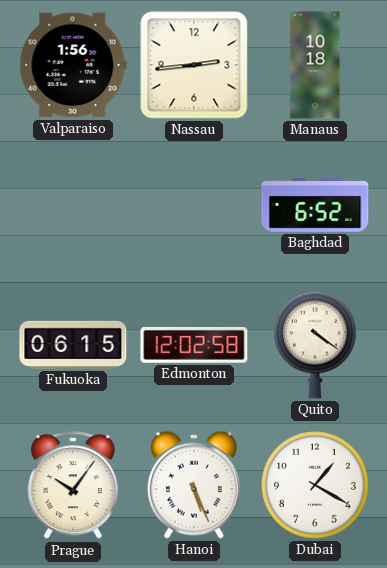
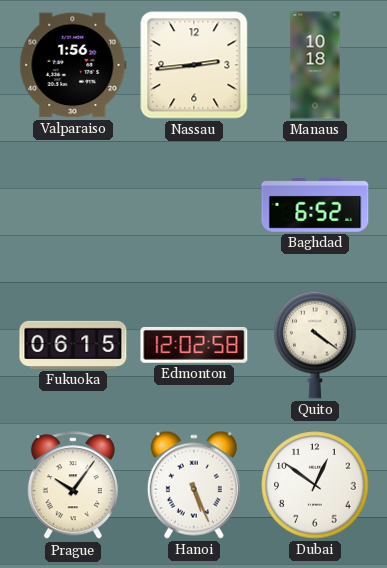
Dubai: 1:20 -> 12:51
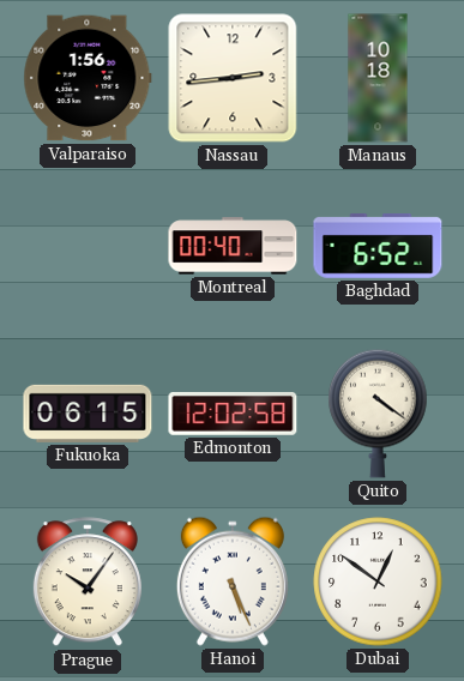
Montreal: none -> 00:40
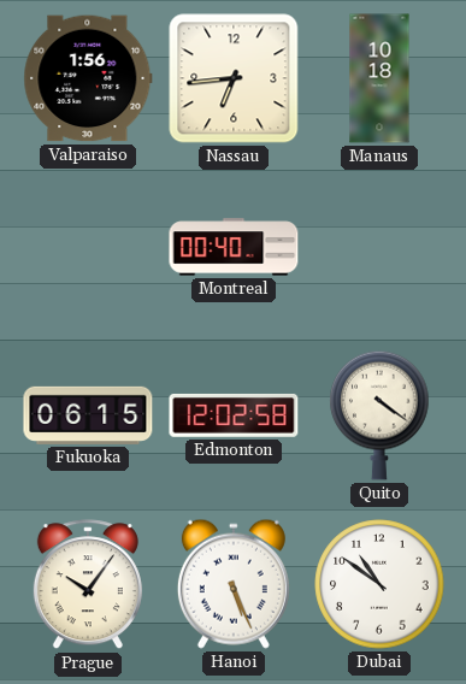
Nassau: 2:44 -> 6:44
Baghdad: 6:52 -> none
Dubai: 12:51 -> 10:51
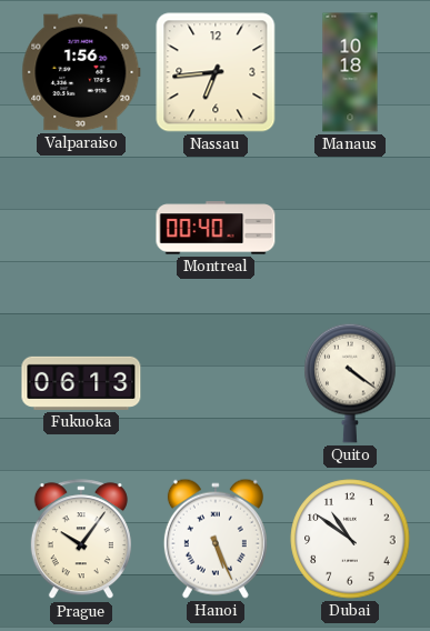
Fukuoka: 06:15 -> 06:13
Edmonton: 12:02 -> none
